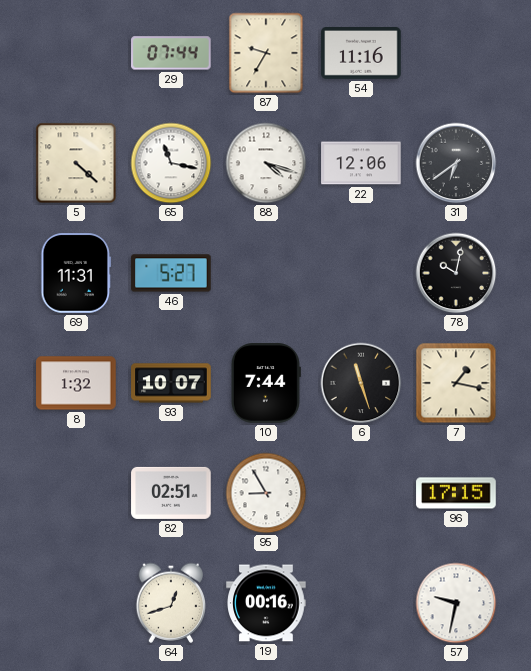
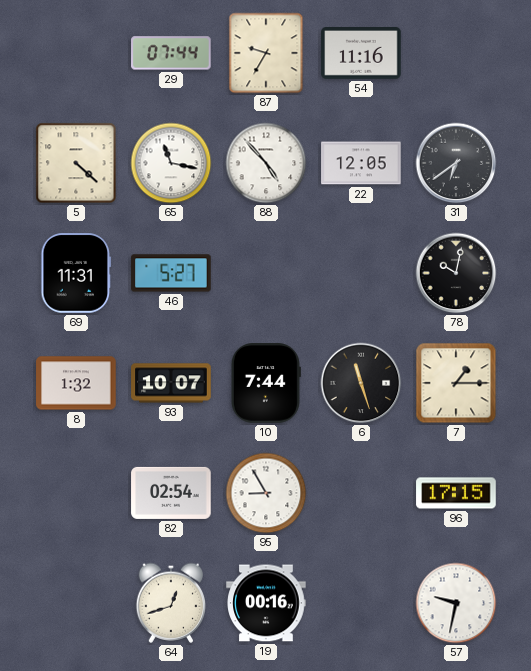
88: 4:18 -> 4:53
22: 12:06 -> 12:05
7: 1:17 -> 1:15
82: 02:51 -> 02:54
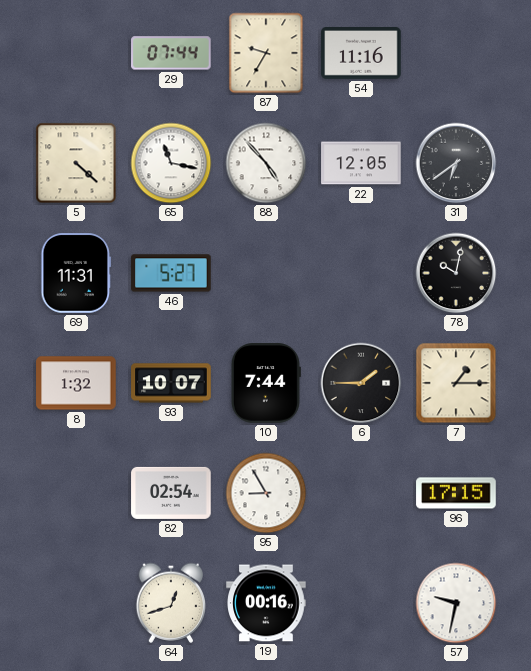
6: 11:27 -> 1:45
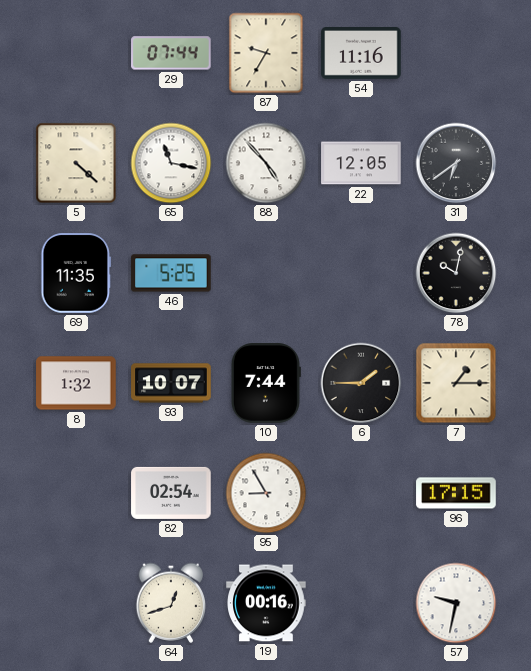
69: 11:31 -> 11:35
46: 5:27 -> 5:25
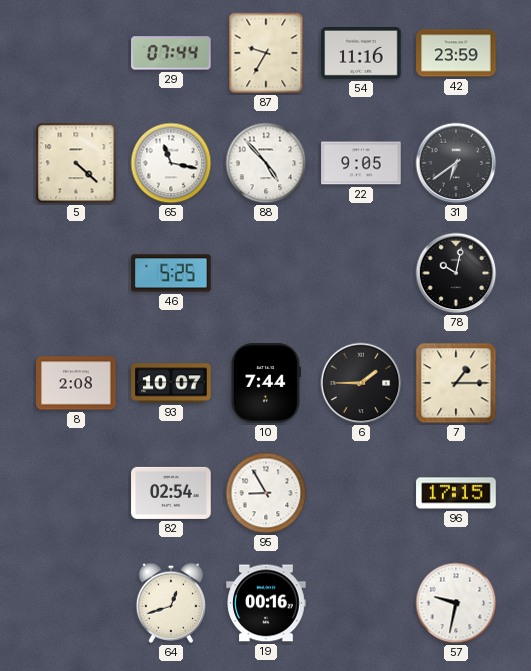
42: none -> 23:59
22: 12:05 -> 9:05
69: 11:35 -> none
8: 1:32 -> 2:08
